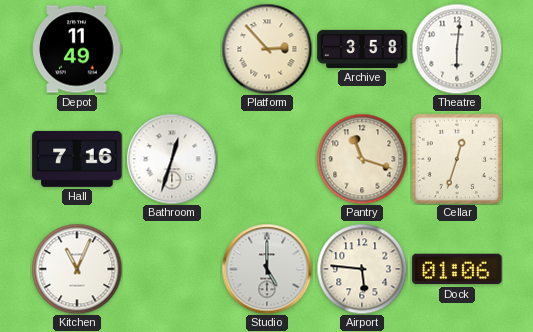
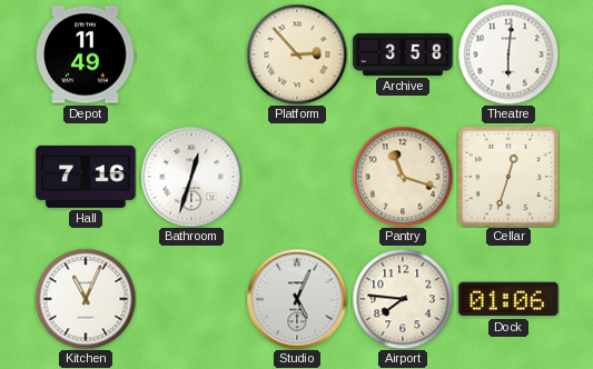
Studio: 5:00 -> 5:04
Airport: 5:46 -> 7:46
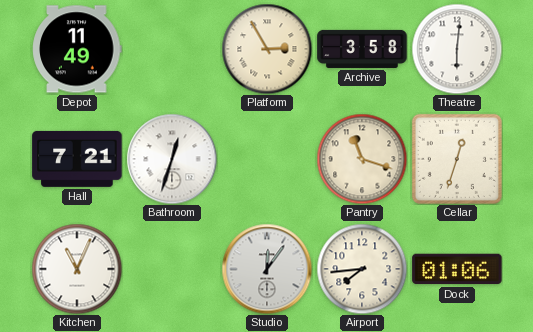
Platform: 2:53 -> 2:55
Hall: 7:16 -> 7:21
Studio: 5:04 -> 12:06
Airport: 7:46 -> 7:44
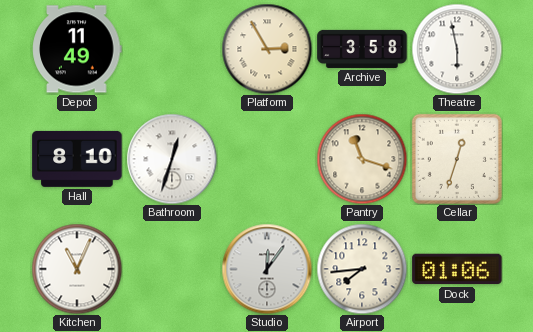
Theatre: 6:01 -> 5:58
Hall: 7:21 -> 8:10
